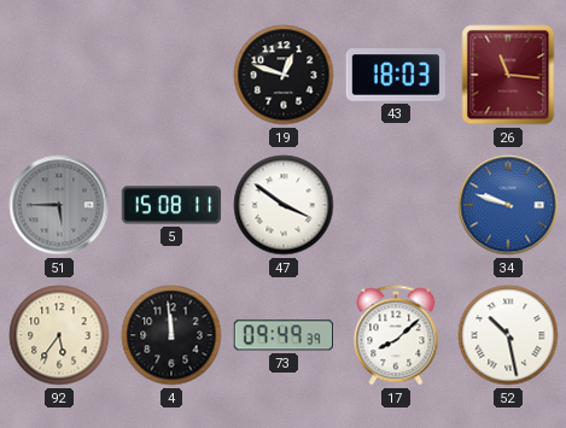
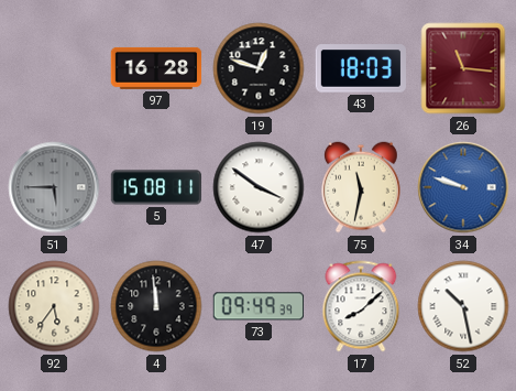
97: none -> 16:28
75: none -> 11:32
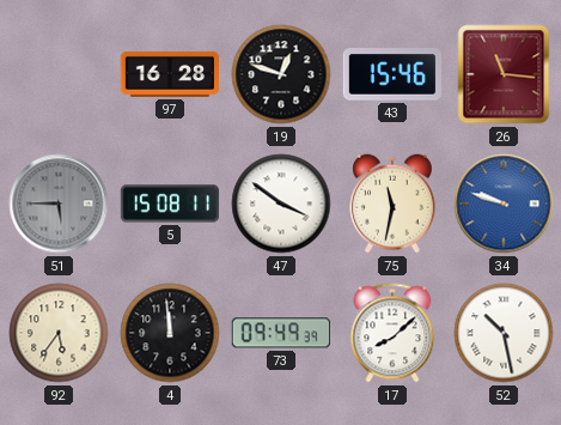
43: 18:03 -> 15:46
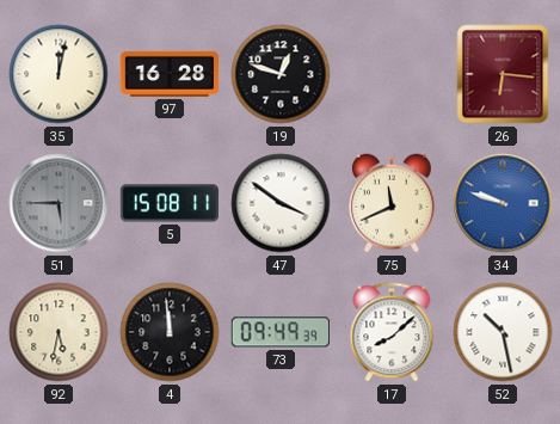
35: none -> 12:02
43: 15:46 -> none
26: 11:16 -> 6:16
75: 11:32 -> 11:41
92: 5:36 -> 5:32
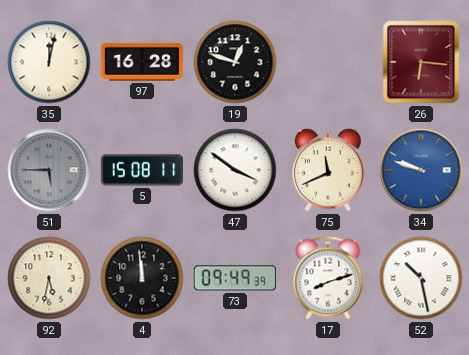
17: 8:08 -> 8:12
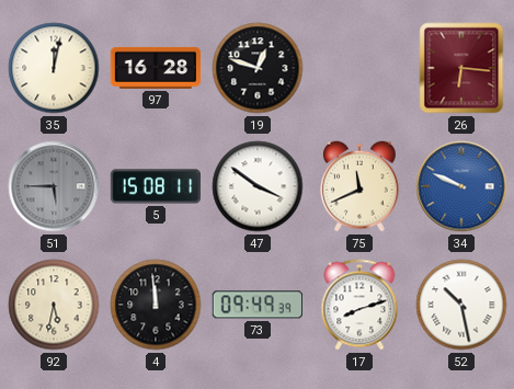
34: 9:48 -> 9:49
